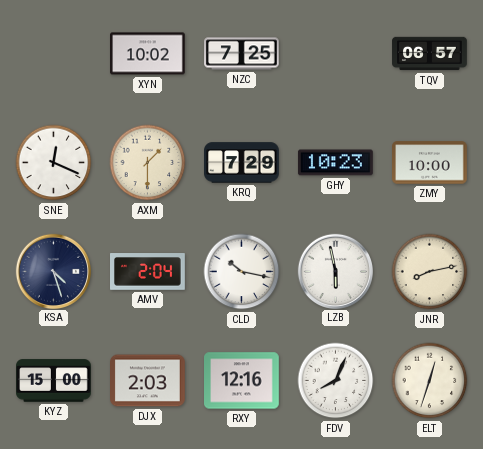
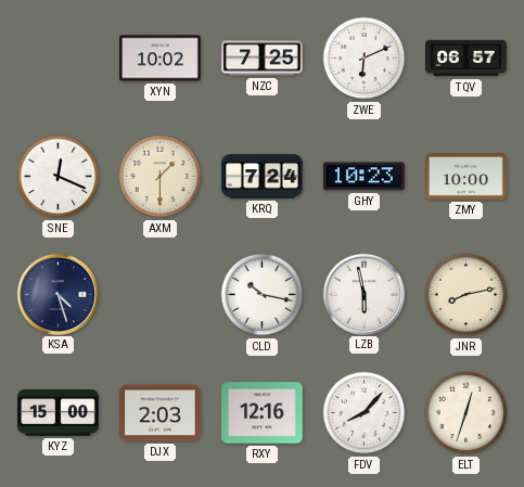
ZWE: none -> 6:11
KRQ: 7:29 -> 7:24
AMV: 2:04 -> none
FDV: 8:04 -> 8:07
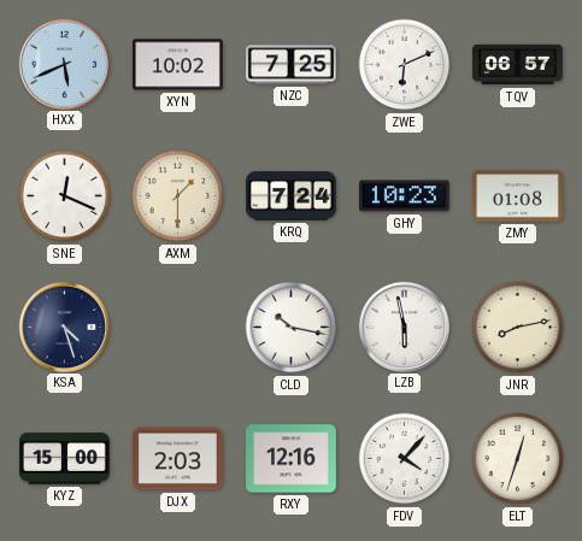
HXX: none -> 5:41
ZMY: 10:00 -> 01:08
FDV: 8:07 -> 4:07
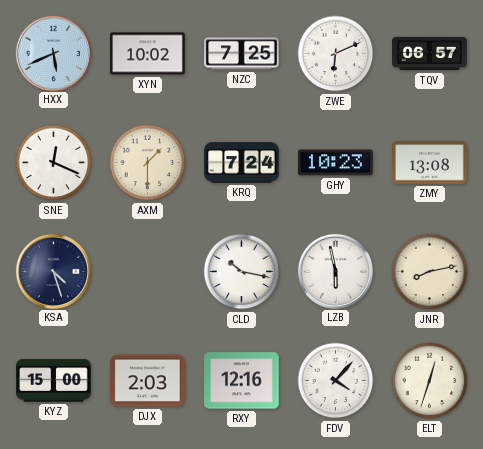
ZMY: 01:08 -> 13:08
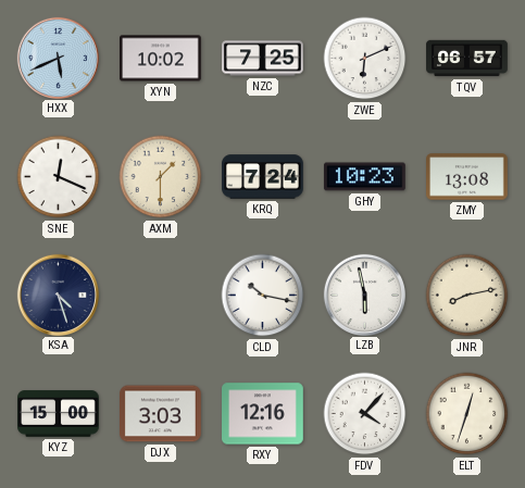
DJX: 2:03 -> 3:03
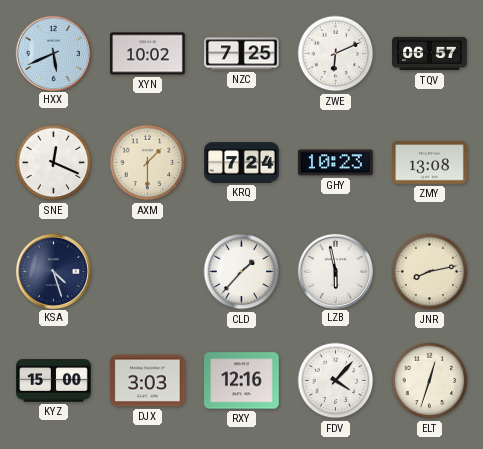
CLD: 10:17 -> 1:37
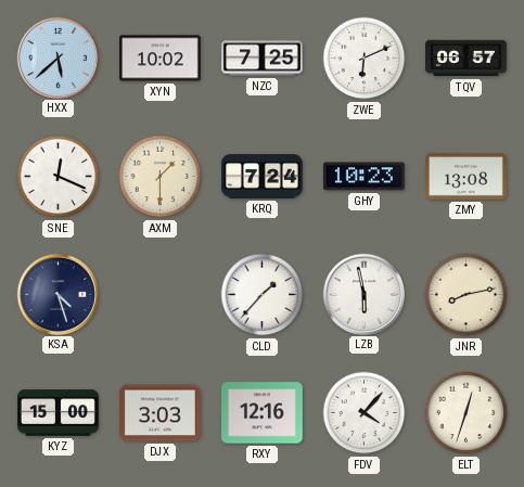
HXX: 5:41 -> 5:38
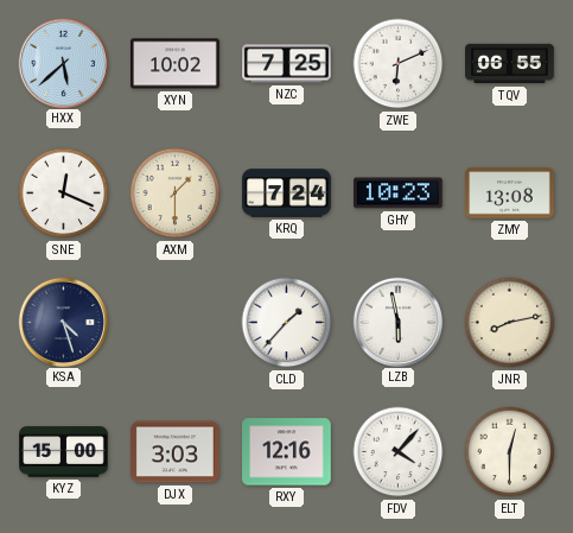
TQV: 06:57 -> 06:55
ELT: 12:33 -> 12:30
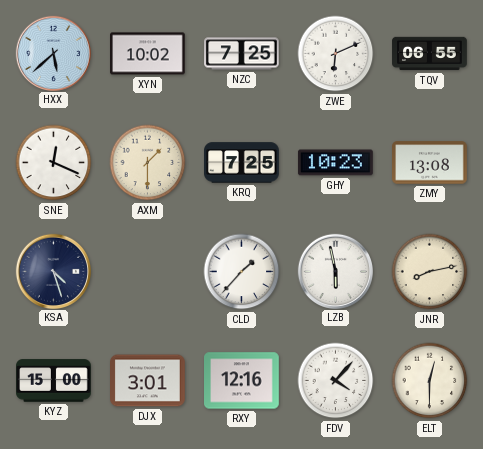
KRQ: 7:24 -> 7:25
DJX: 3:03 -> 3:01
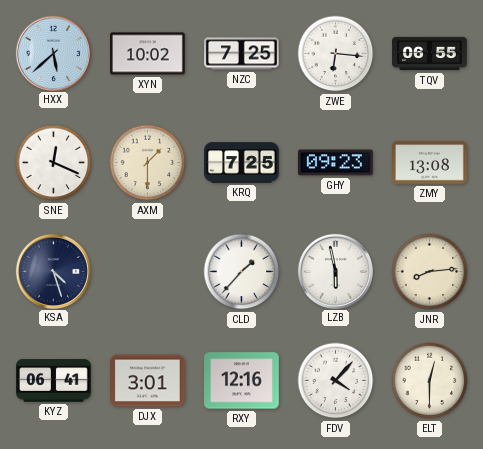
ZWE: 6:11 -> 6:16
GHY: 10:23 -> 09:23
JNR: 8:13 -> 8:14
KYZ: 15:00 -> 06:41
